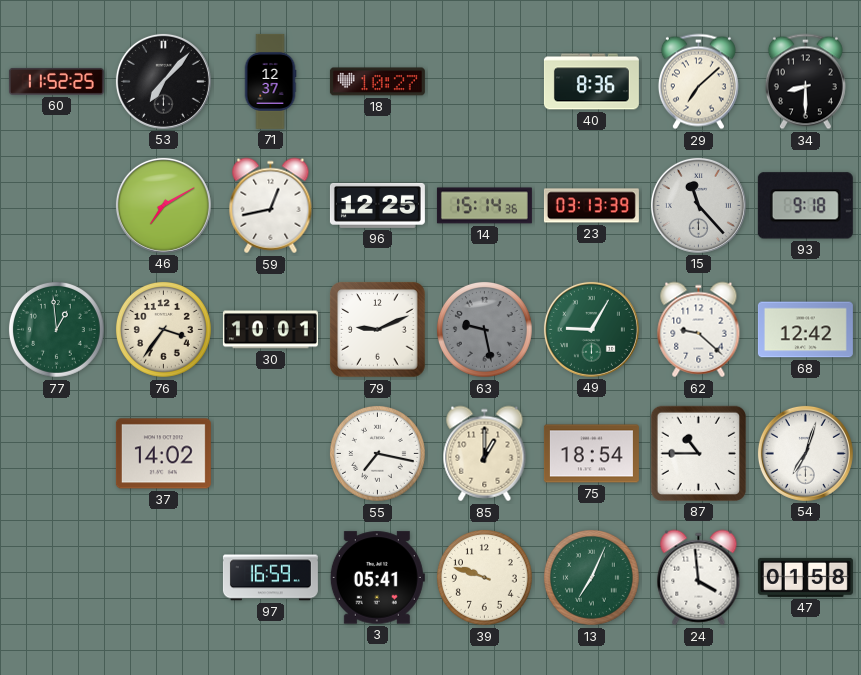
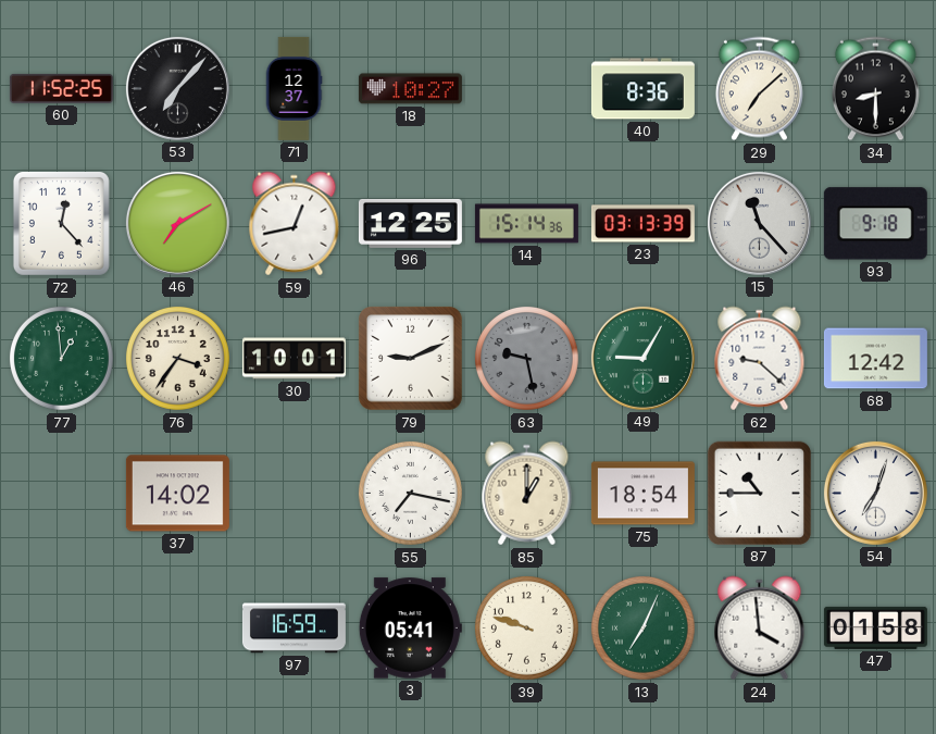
72: none -> 12:23
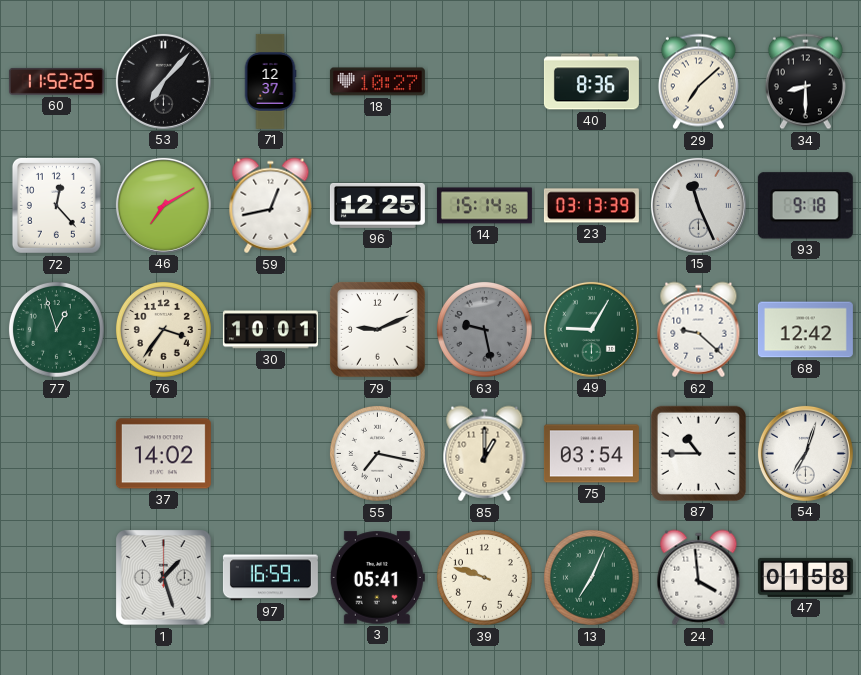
15: 11:23 -> 11:26
77: 12:59 -> 12:57
75: 18:54 -> 03:54
1: none -> 1:27
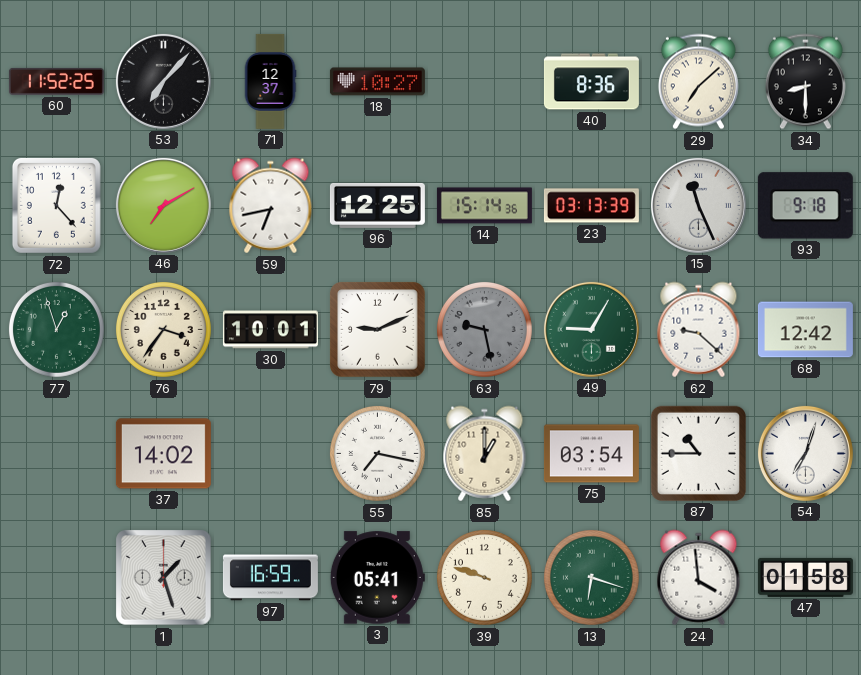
59: 12:43 -> 6:43
13: 7:04 -> 6:18
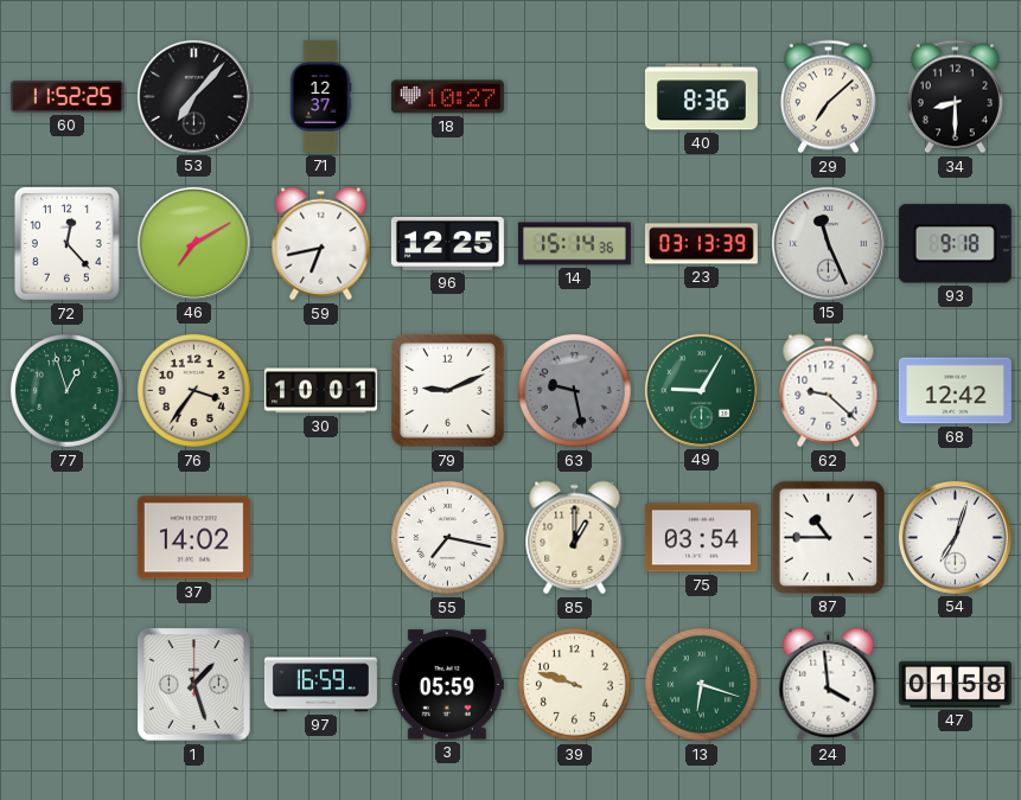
3: 05:41 -> 05:59
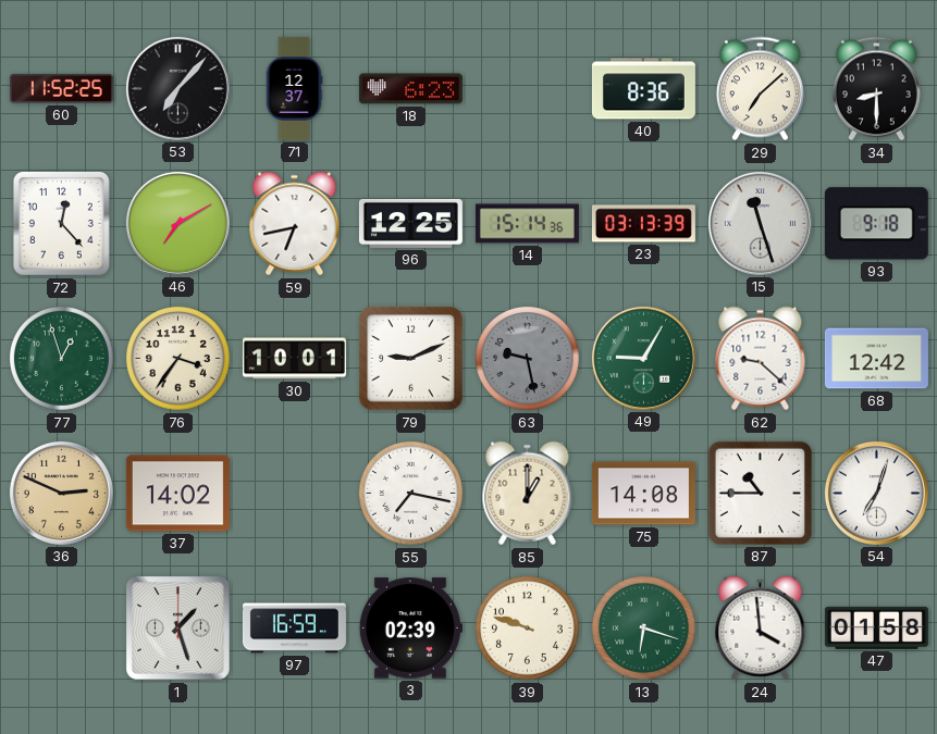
18: 10:27 -> 6:23
15: 11:26 -> 11:27
36: none -> 2:49
75: 03:54 -> 14:08
3: 05:59 -> 02:39
